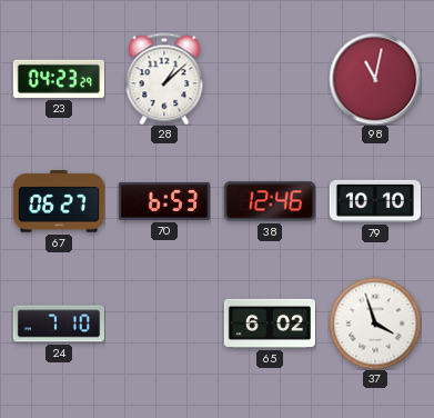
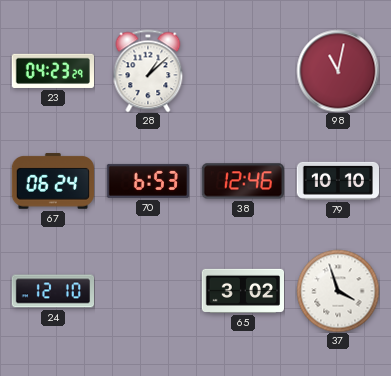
67: 06:27 -> 06:24
24: 7:10 -> 12:10
65: 6:02 -> 3:02
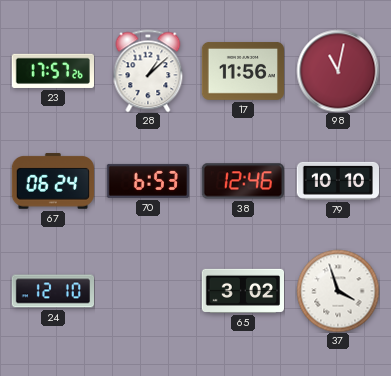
23: 04:23 -> 17:57
17: none -> 11:56
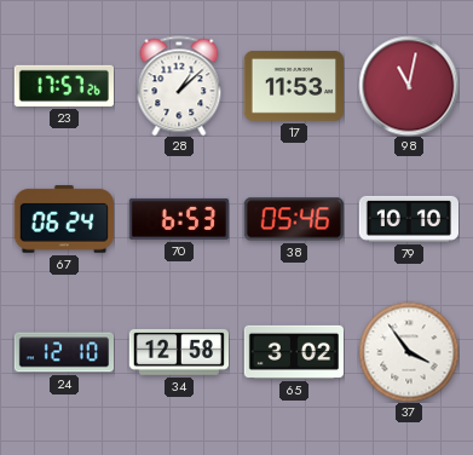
17: 11:56 -> 11:53
38: 12:46 -> 05:46
34: none -> 12:58
37: 3:57 -> 3:54
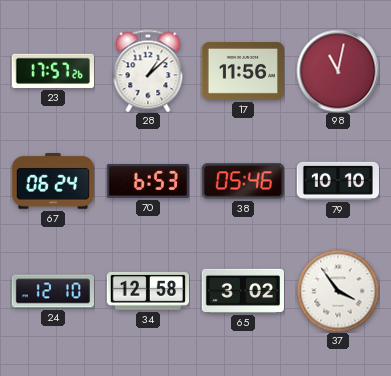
17: 11:53 -> 11:56
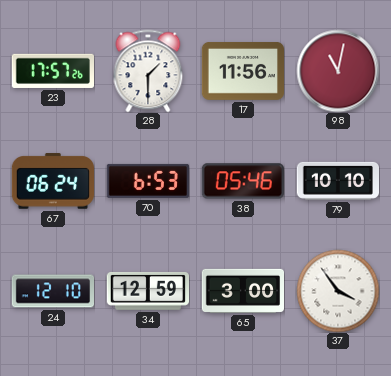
28: 1:08 -> 1:30
34: 12:58 -> 12:59
65: 3:02 -> 3:00
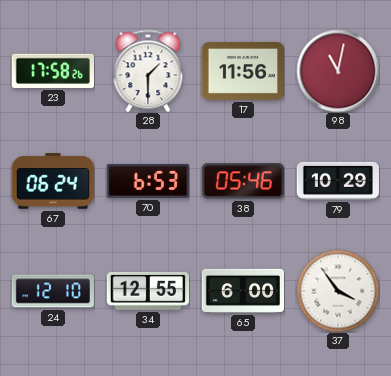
23: 17:57 -> 17:58
79: 10:10 -> 10:29
34: 12:59 -> 12:55
65: 3:00 -> 6:00
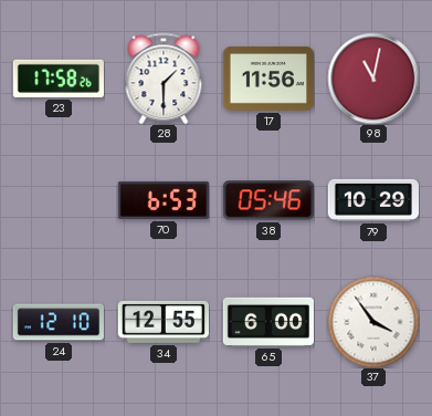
67: 06:24 -> none
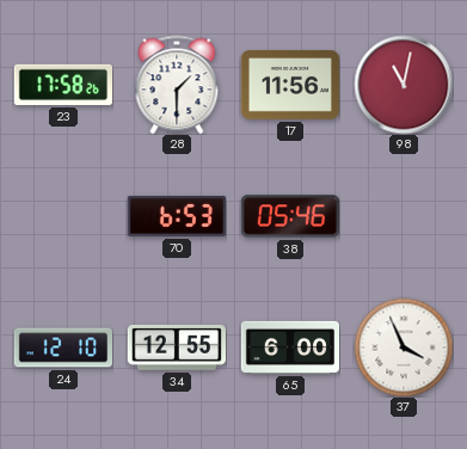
79: 10:29 -> none
37: 3:54 -> 3:56
